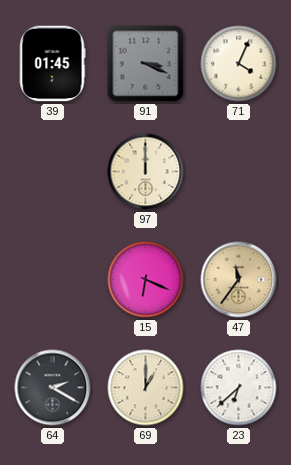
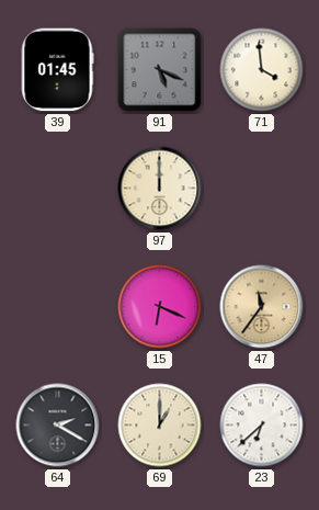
91: 3:19 -> 5:19
71: 4:04 -> 3:59
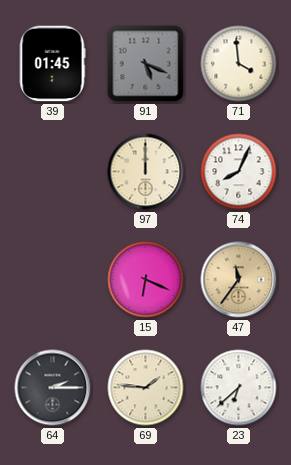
74: none -> 8:04
64: 2:20 -> 2:15
69: 1:00 -> 1:46
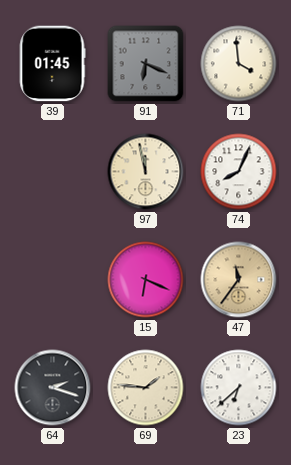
91: 5:19 -> 6:19
97: 12:00 -> 11:58
64: 2:15 -> 2:18
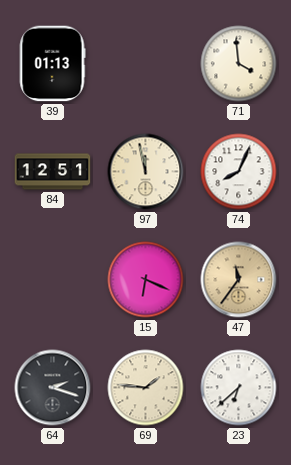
39: 01:45 -> 01:13
91: 6:19 -> none
84: none -> 12:51
